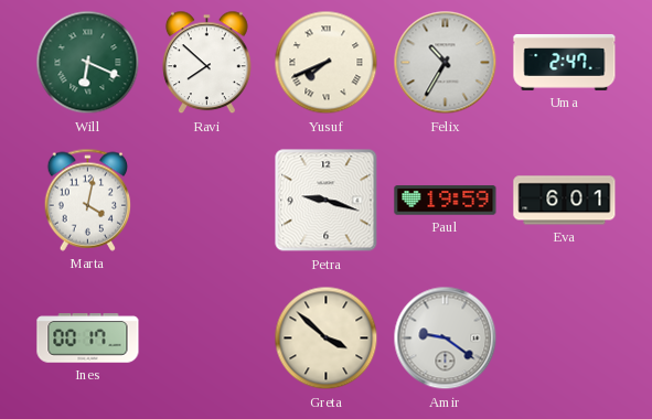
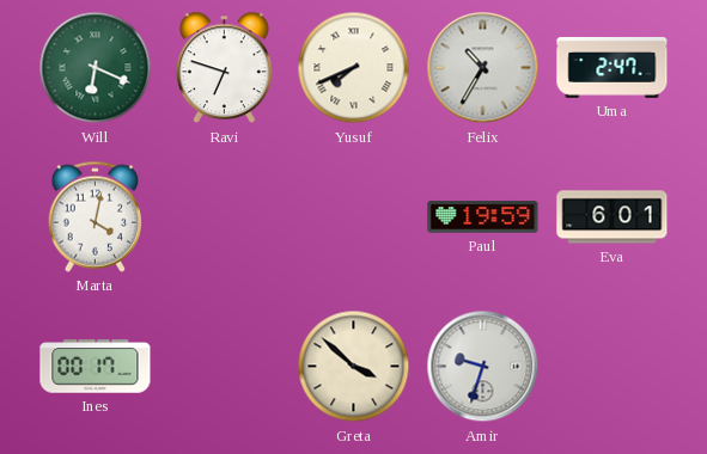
Ravi: 7:52 -> 6:48
Petra: 9:18 -> none
Amir: 9:21 -> 9:33
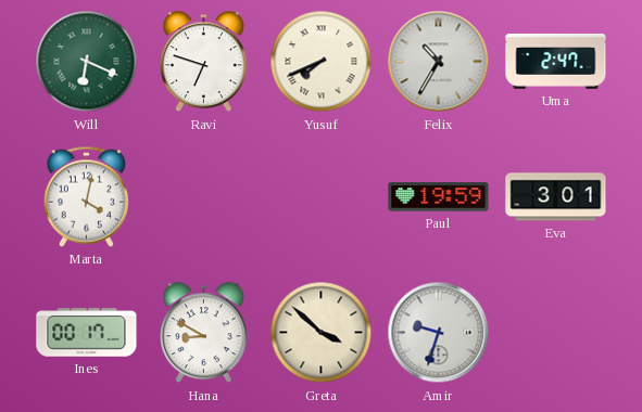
Eva: 6:01 -> 3:01
Hana: none -> 8:50
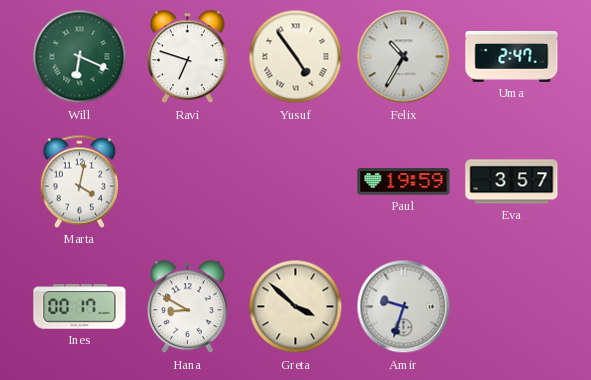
Yusuf: 7:41 -> 4:54
Eva: 3:01 -> 3:57
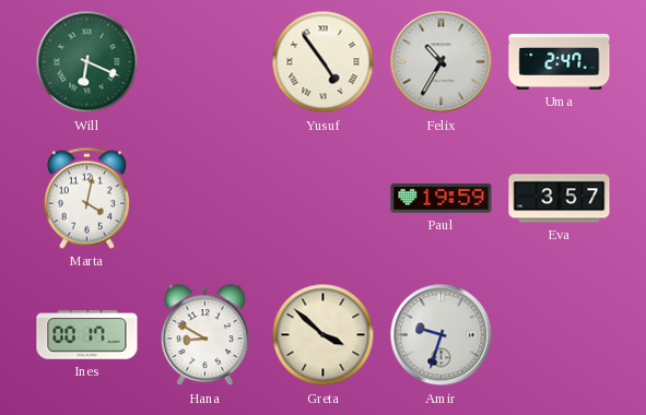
Ravi: 6:48 -> none
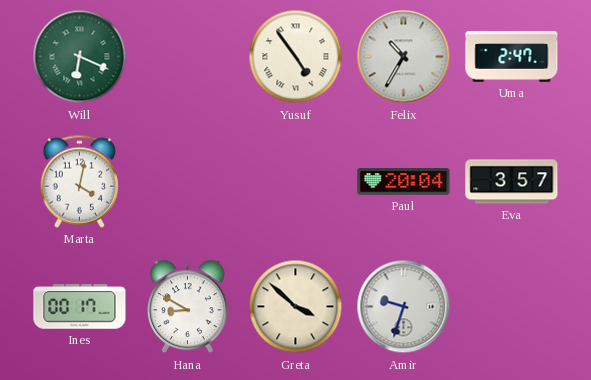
Paul: 19:59 -> 20:04
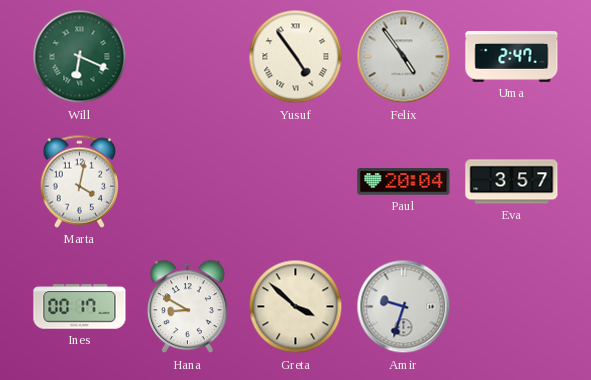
Felix: 10:35 -> 4:54
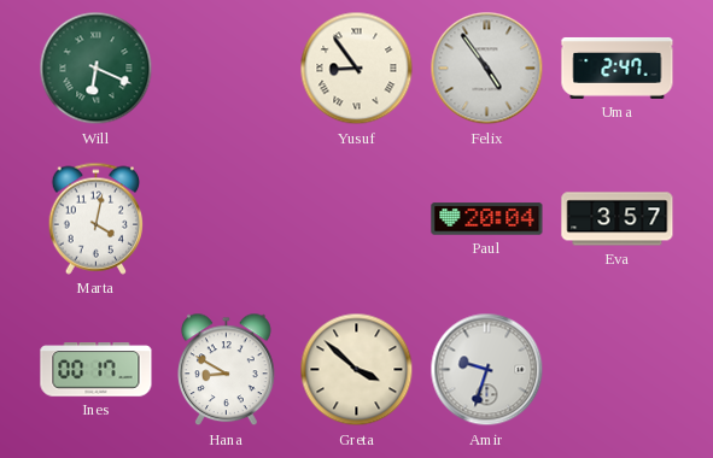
Yusuf: 4:54 -> 8:54
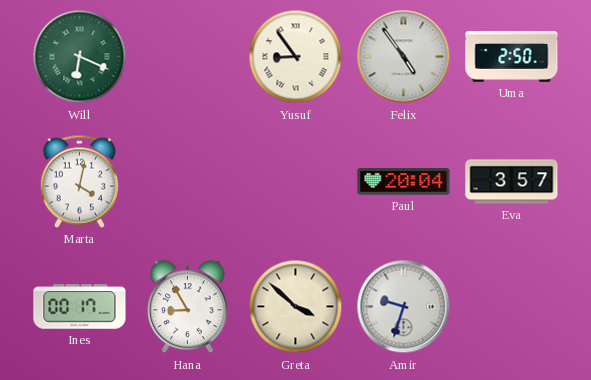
Uma: 2:47 -> 2:50
Hana: 8:50 -> 8:55
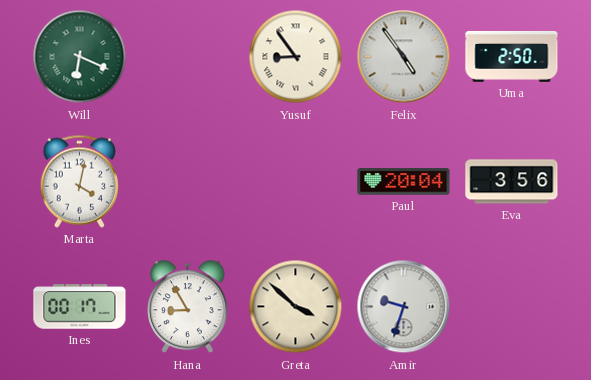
Eva: 3:57 -> 3:56
